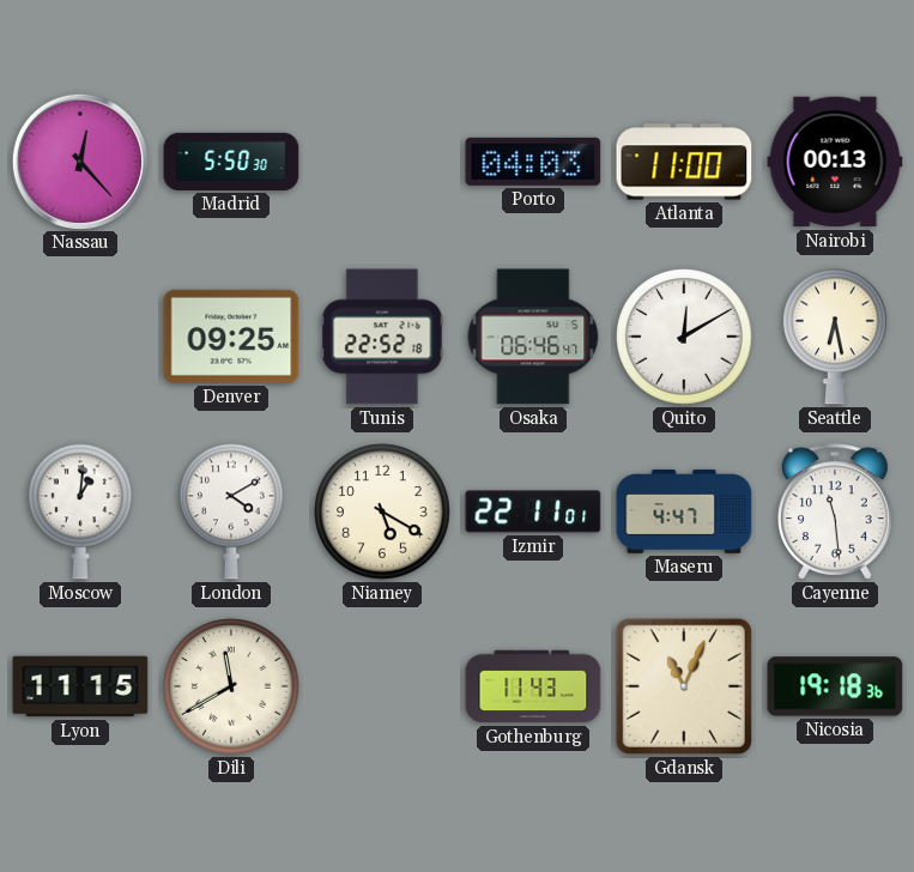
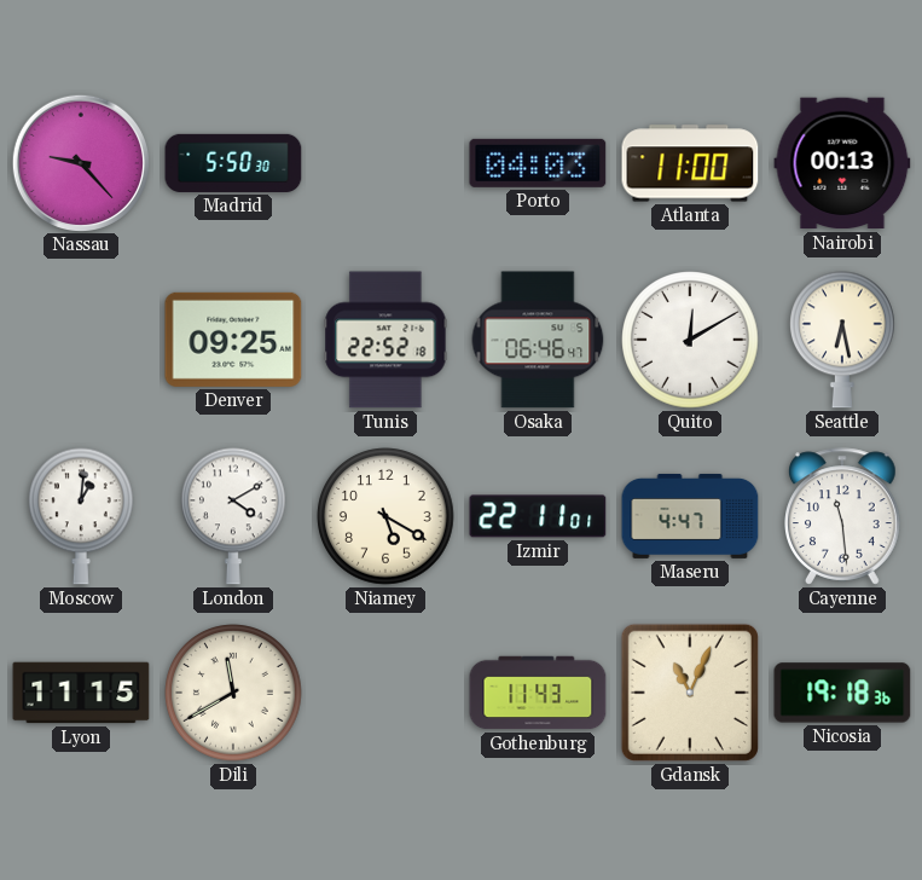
Nassau: 12:23 -> 9:23
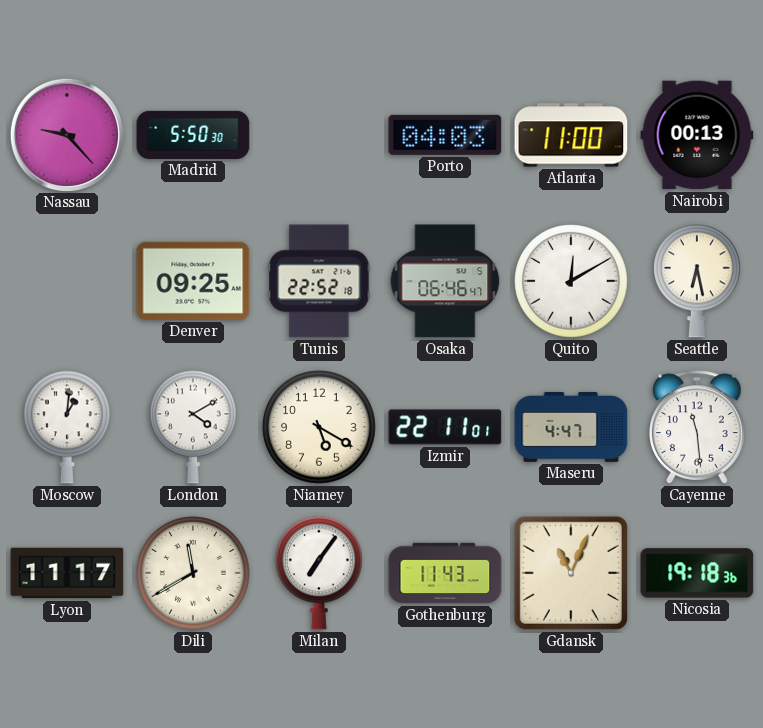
Lyon: 11:15 -> 11:17
Milan: none -> 7:06
